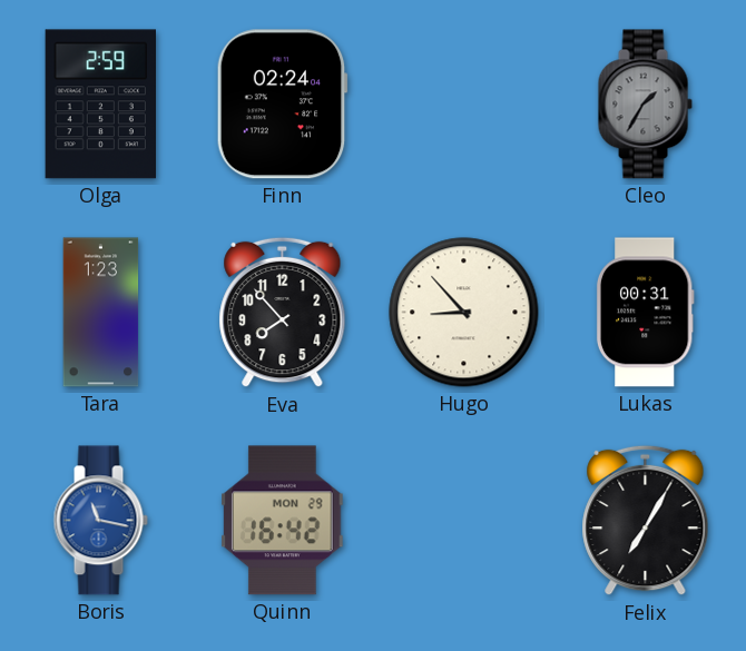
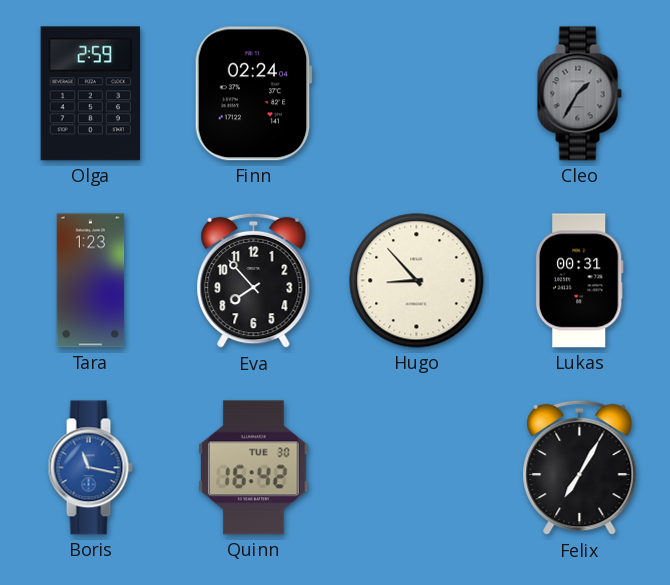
Quinn date: MON 29 -> TUE 30
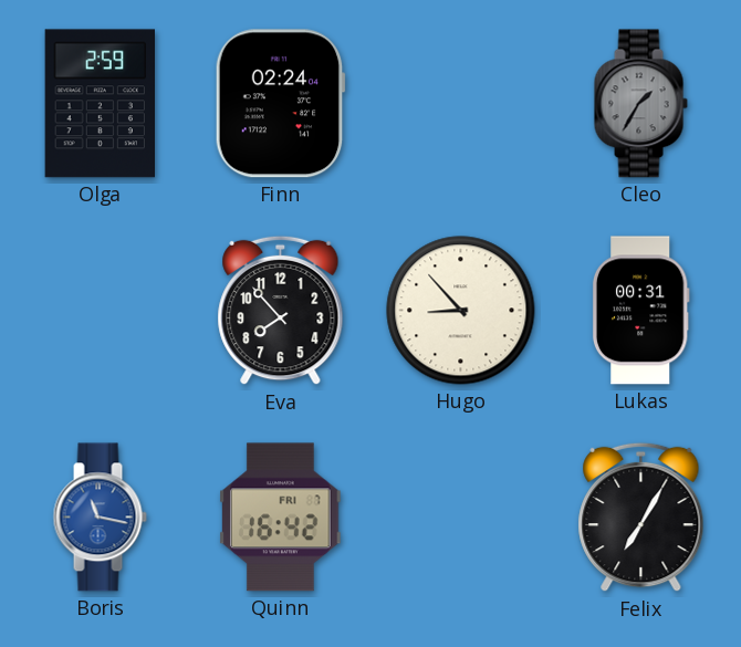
Tara: 1:23 -> none
Quinn date: TUE 30 -> FRI 7
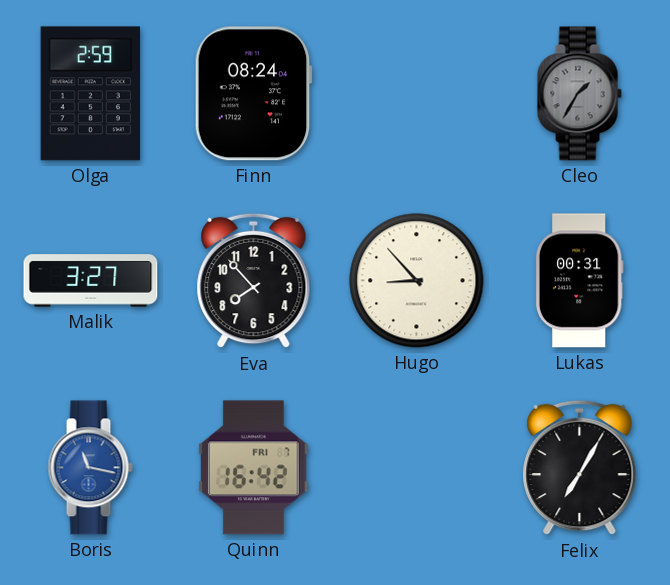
Finn: 02:24 -> 08:24
Malik: none -> 3:27
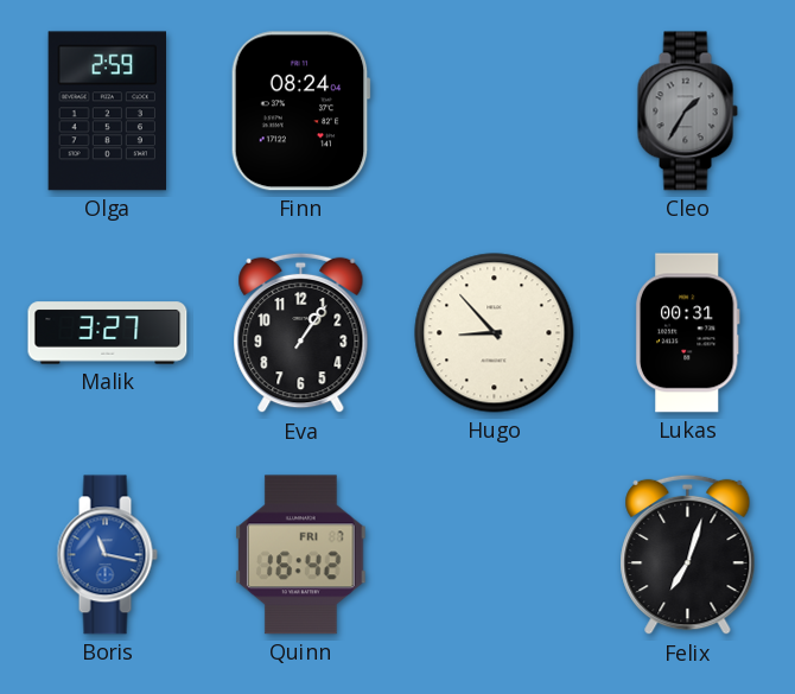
Eva: 7:53 -> 1:06
Felix: 7:05 -> 7:03
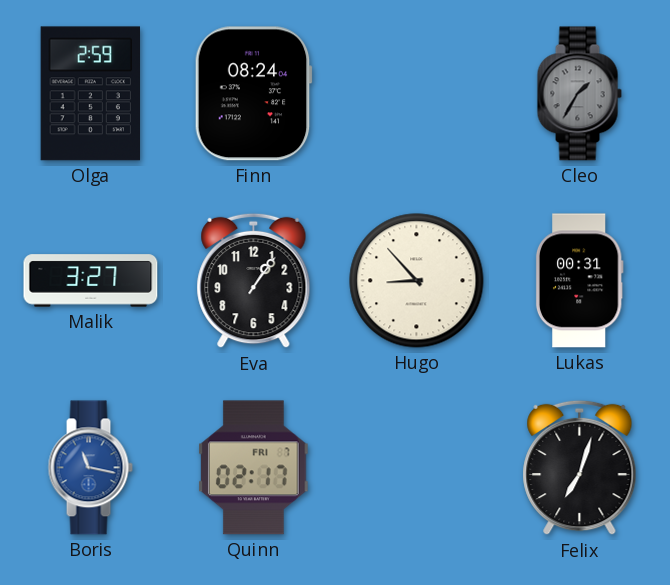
Quinn: 16:42 -> 02:17
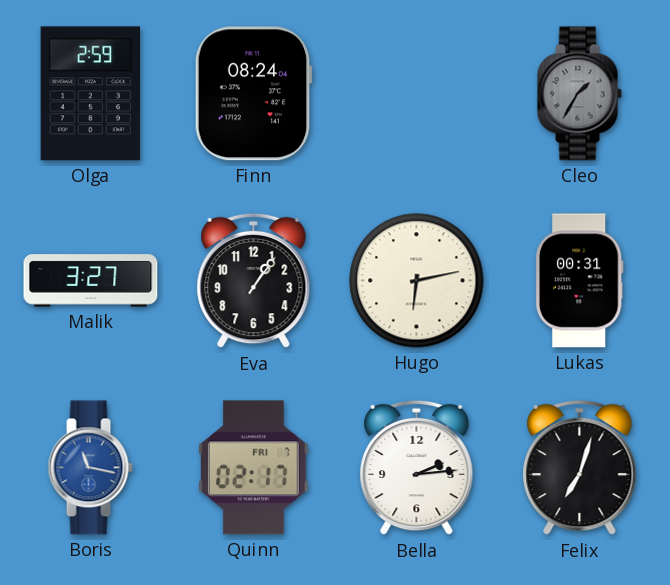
Hugo: 8:53 -> 6:13
Bella: none -> 2:14
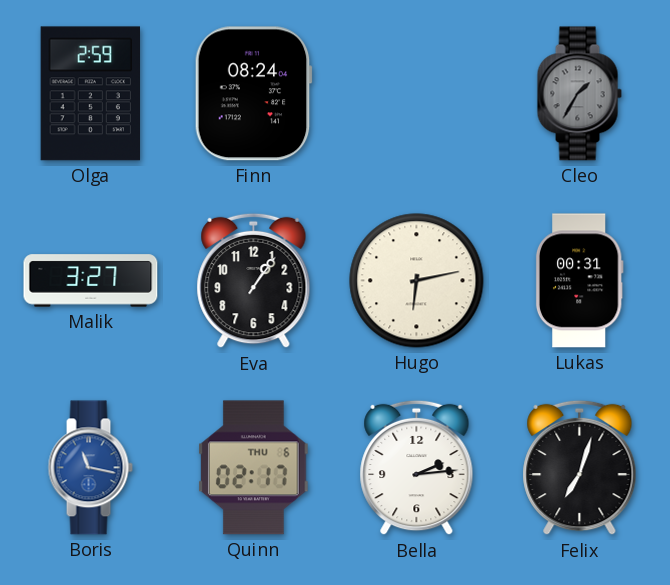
Quinn date: FRI 7 -> THU 6
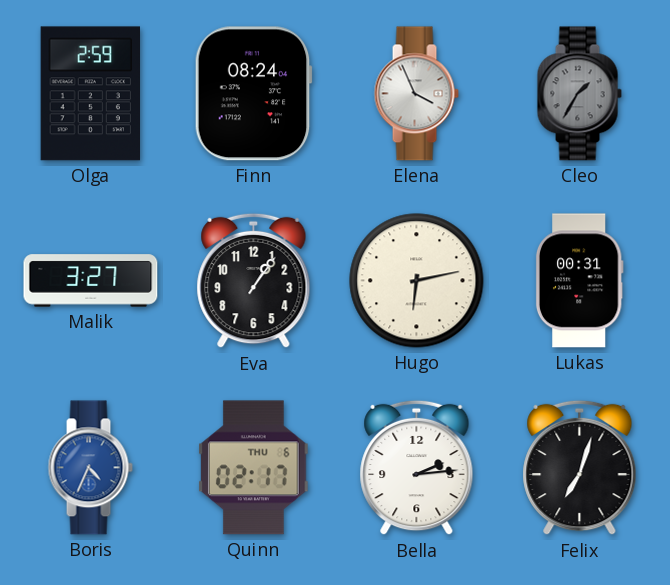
Elena: none -> 3:56
Boris: 11:17 -> 4:34
